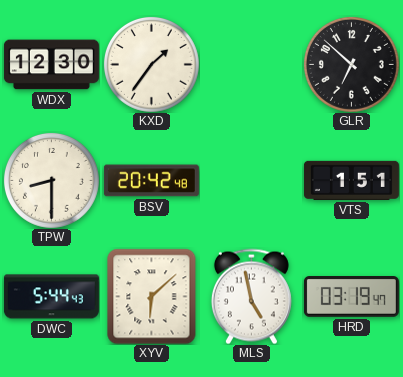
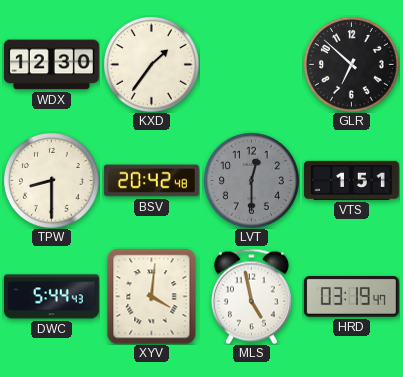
LVT: none -> 12:30
XYV: 6:08 -> 4:01
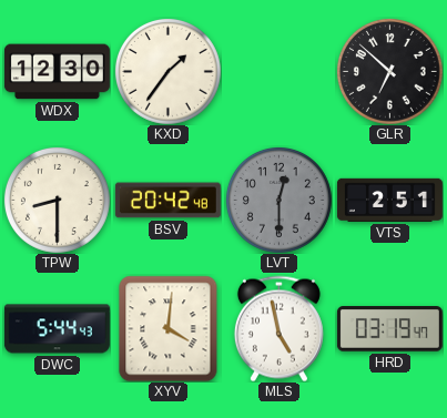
VTS: 1:51 -> 2:51
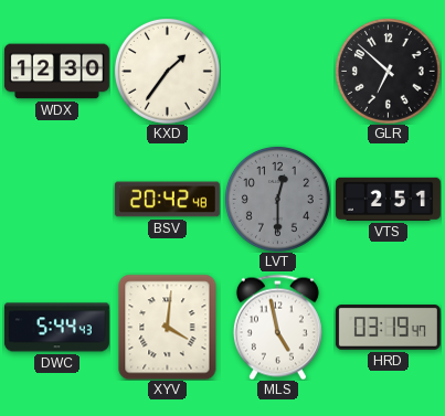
TPW: 8:30 -> none
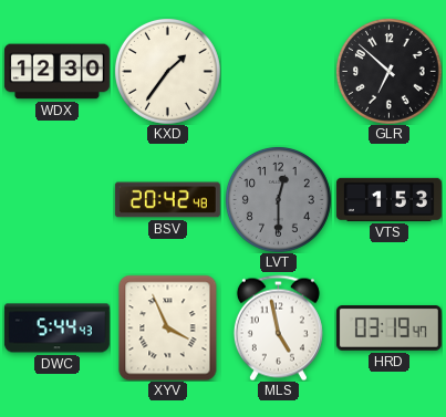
VTS: 2:51 -> 1:53
XYV: 4:01 -> 3:56
